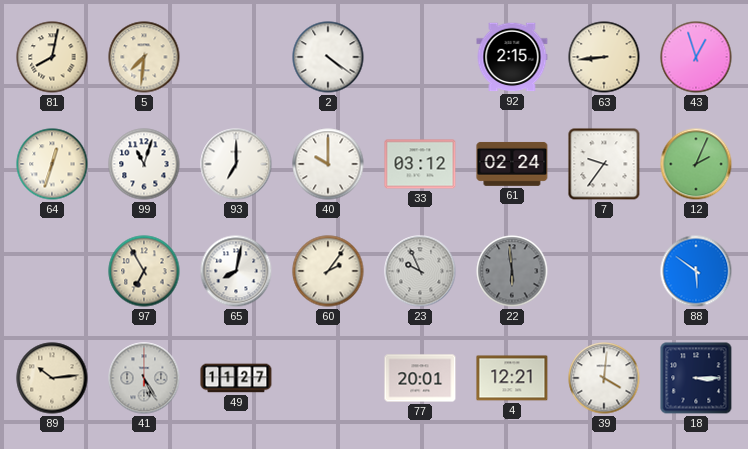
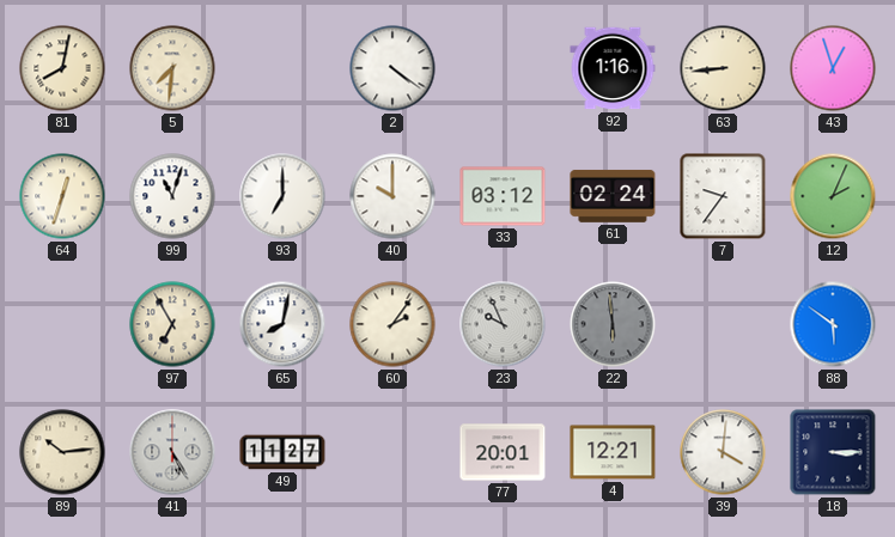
92: 2:15 -> 1:16
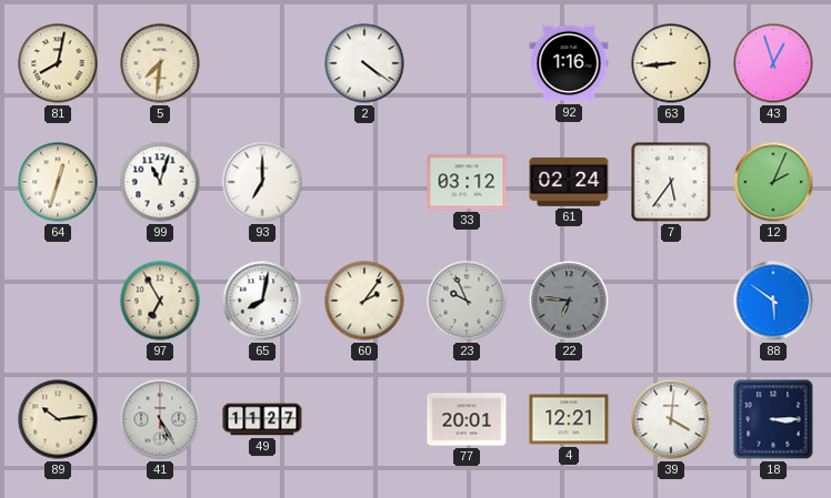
40: 10:00 -> none
7: 9:36 -> 5:36
22: 5:59 -> 6:46
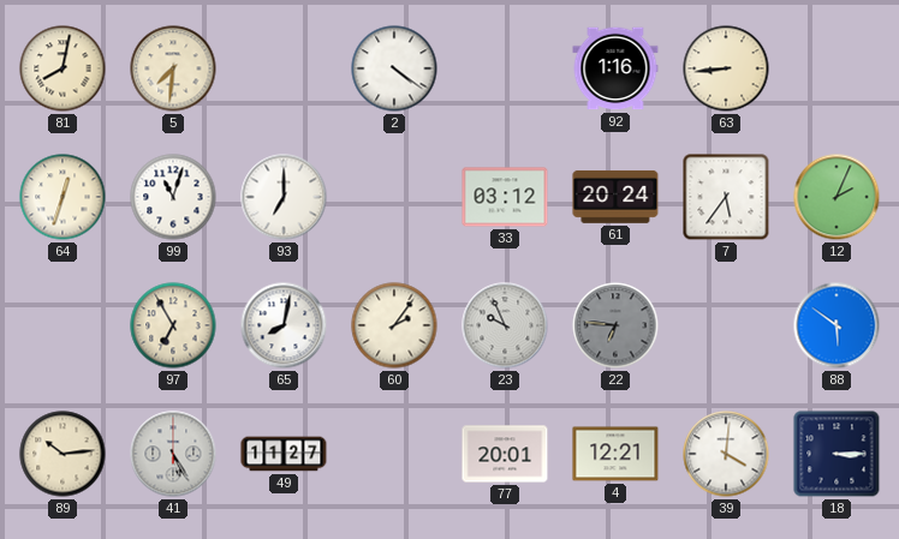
43: 12:57 -> none
61: 02:24 -> 20:24
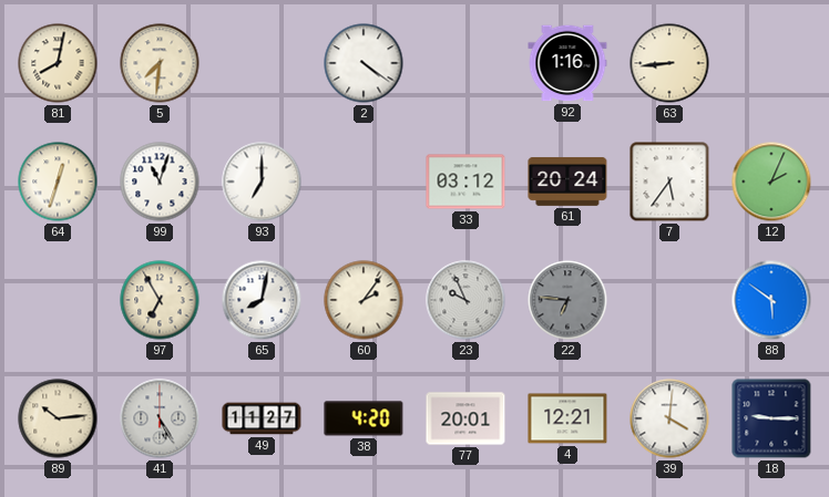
38: none -> 4:20
18: 3:15 -> 9:15
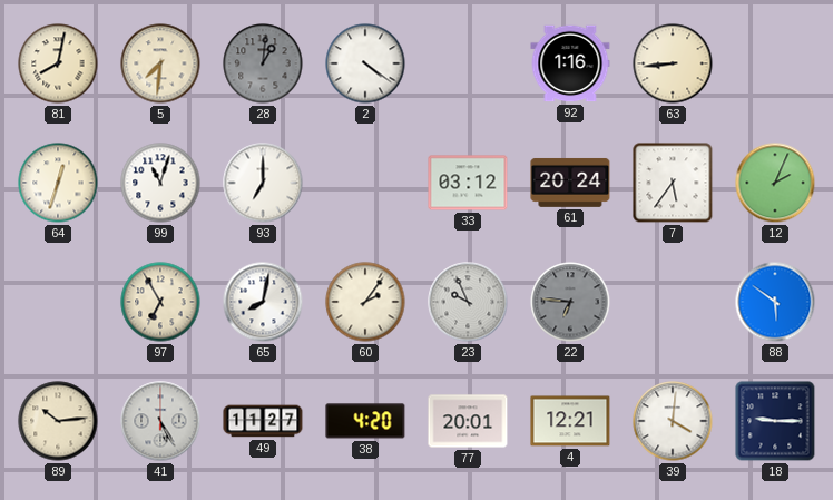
28: none -> 1:01
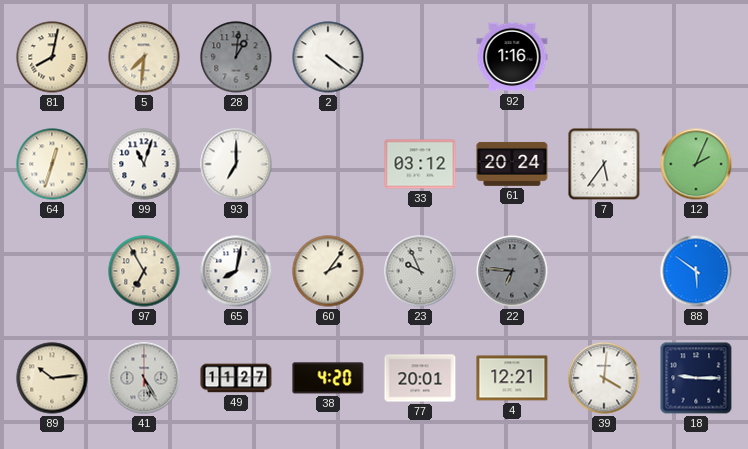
63: 8:44 -> none
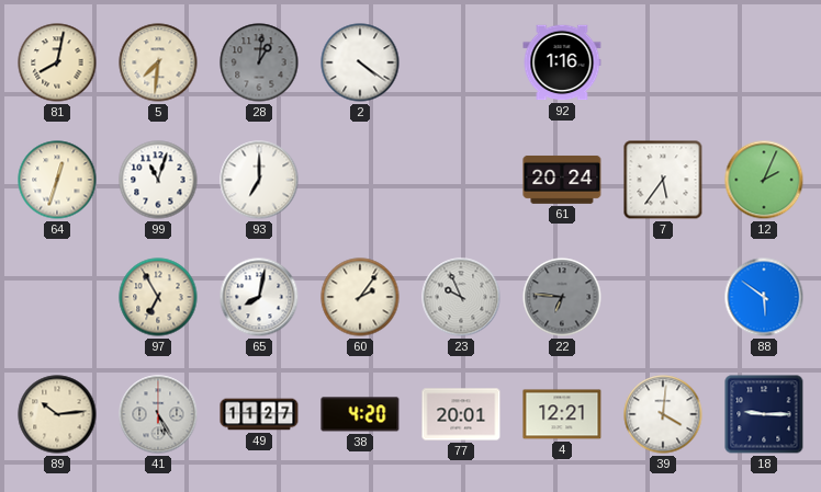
33: 03:12 -> none
